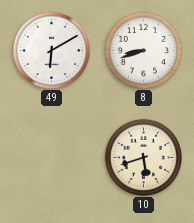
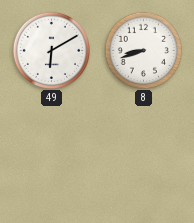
10: 5:42 -> none
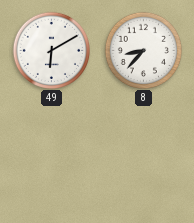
8: 8:42 -> 8:37
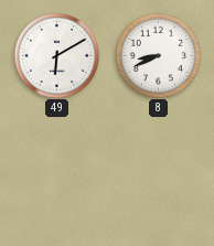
8: 8:37 -> 8:41
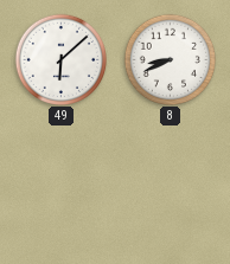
49: 6:10 -> 6:08
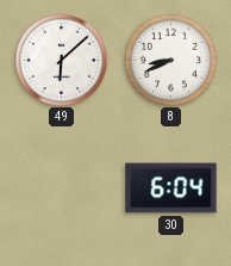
30: none -> 6:04
